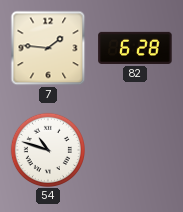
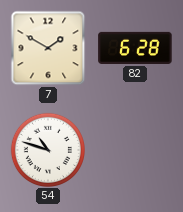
7: 1:46 -> 1:50
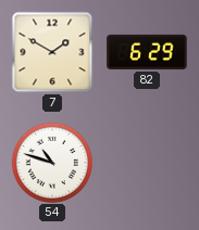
82: 6:28 -> 6:29
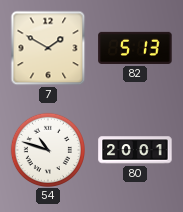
82: 6:29 -> 5:13
80: none -> 20:01
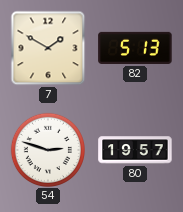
54: 10:48 -> 2:48
80: 20:01 -> 19:57
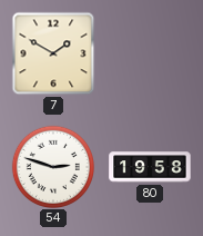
82: 5:13 -> none
80: 19:57 -> 19:58
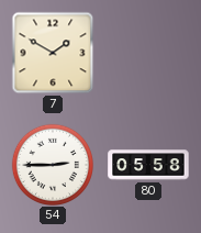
54: 2:48 -> 2:45
80: 19:58 -> 05:58
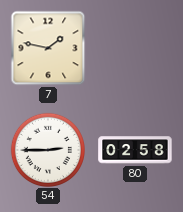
7: 1:50 -> 1:47
80: 05:58 -> 02:58
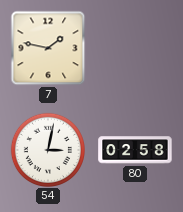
54: 2:45 -> 3:02
